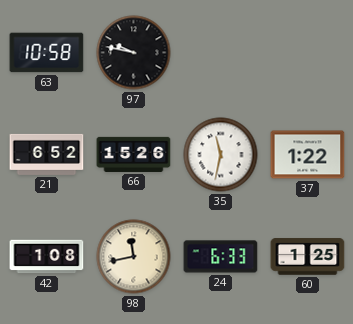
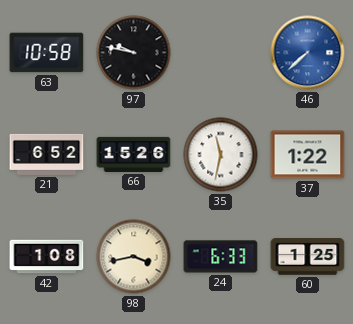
46: none -> 7:38
98: 11:43 -> 3:43
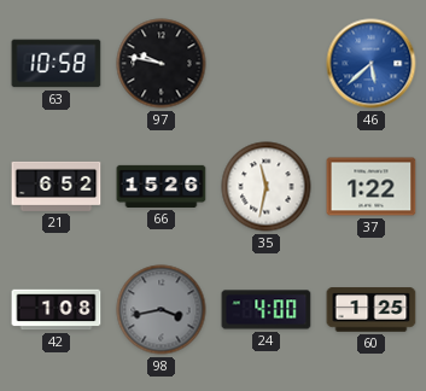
46: 7:38 -> 5:38
98 dial: cream -> grey
24: 6:33 -> 4:00
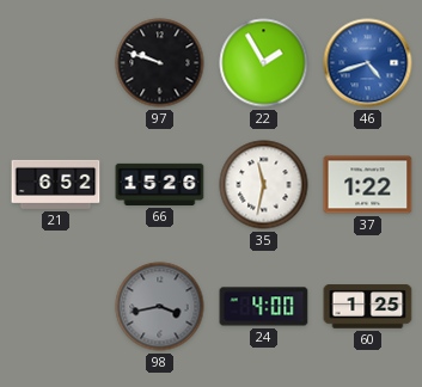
63: 10:58 -> none
97: 9:47 -> 9:48
22: none -> 1:55
46: 5:38 -> 4:42
42: 1:08 -> none
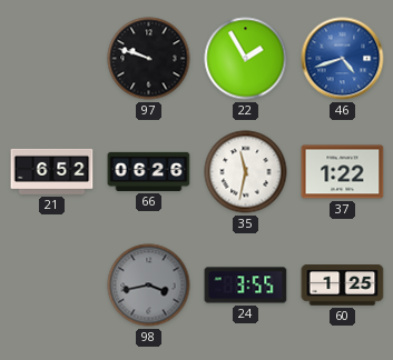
66: 15:26 -> 06:26
24: 4:00 -> 3:55
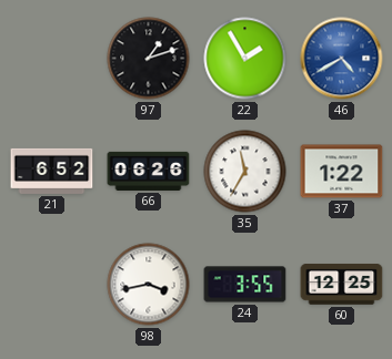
97: 9:48 -> 1:12
46: 4:42 -> 4:40
35: 11:32 -> 11:35
98 dial: grey -> white
60: 1:25 -> 12:25
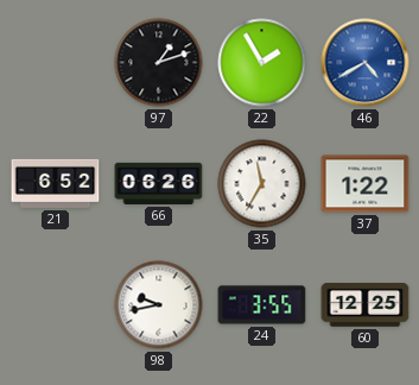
98: 3:43 -> 9:43
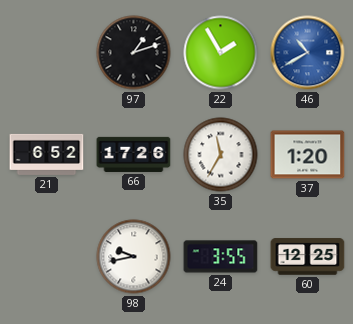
46: 4:40 -> 10:40
66: 06:26 -> 17:26
37: 1:22 -> 1:20
